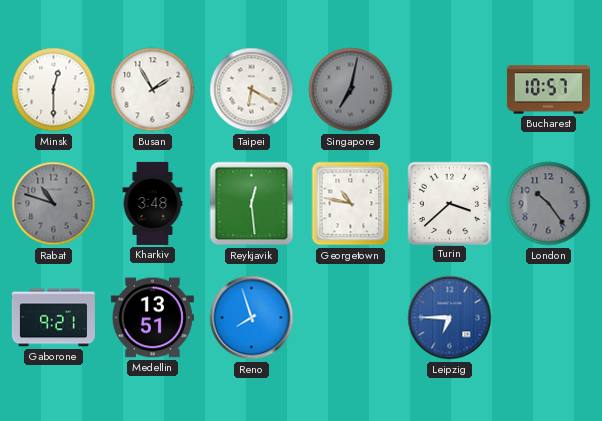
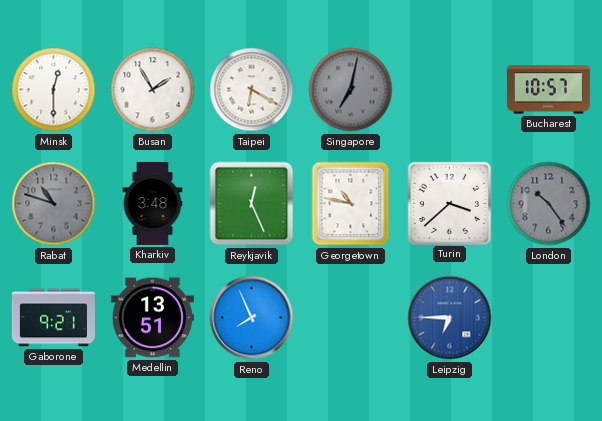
Reykjavik: 12:29 -> 12:26
Reno: 7:57 -> 7:56
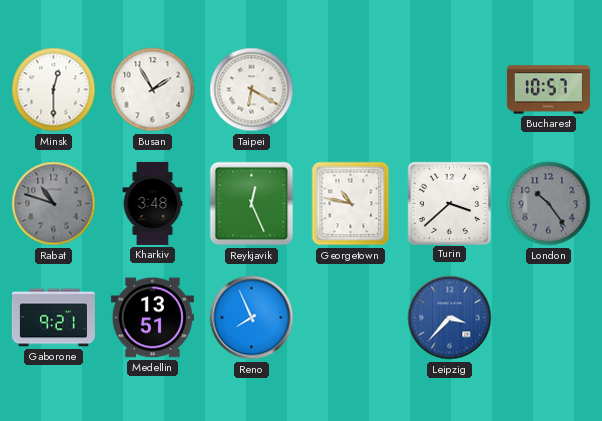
Singapore: 7:02 -> none
Leipzig: 6:45 -> 3:37
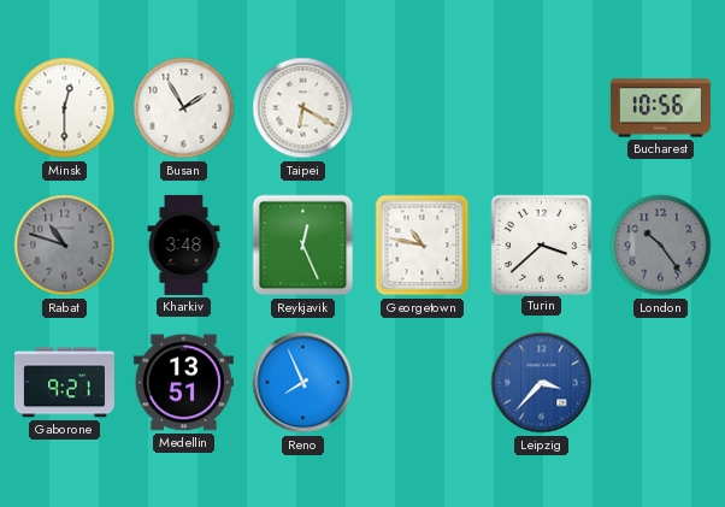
Bucharest: 10:57 -> 10:56
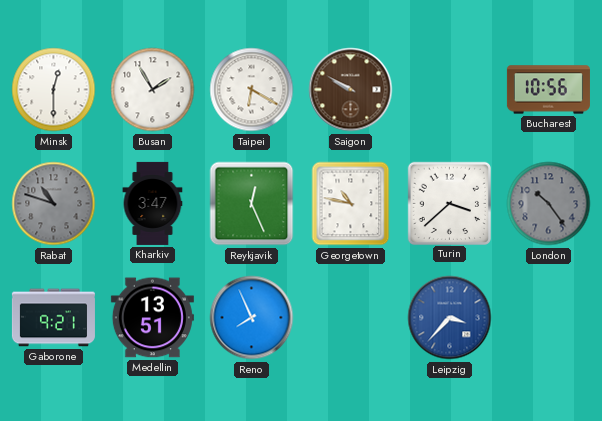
Saigon: none -> 9:50
Kharkiv: 3:48 -> 3:47
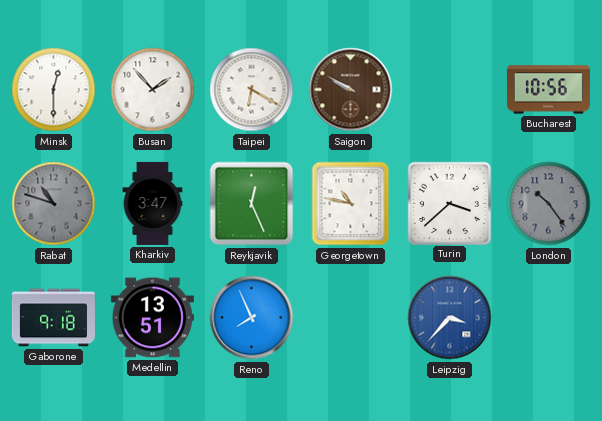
Busan: 1:55 -> 1:53
Gaborone: 9:21 -> 9:18
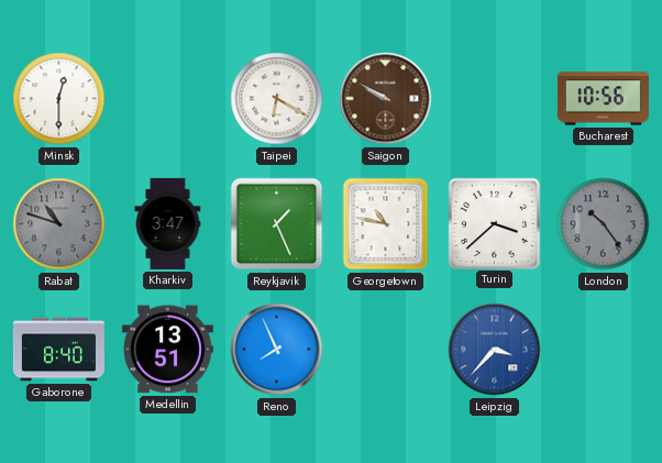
Busan: 1:53 -> none
Reykjavik: 12:26 -> 1:26
Gaborone: 9:18 -> 8:40
